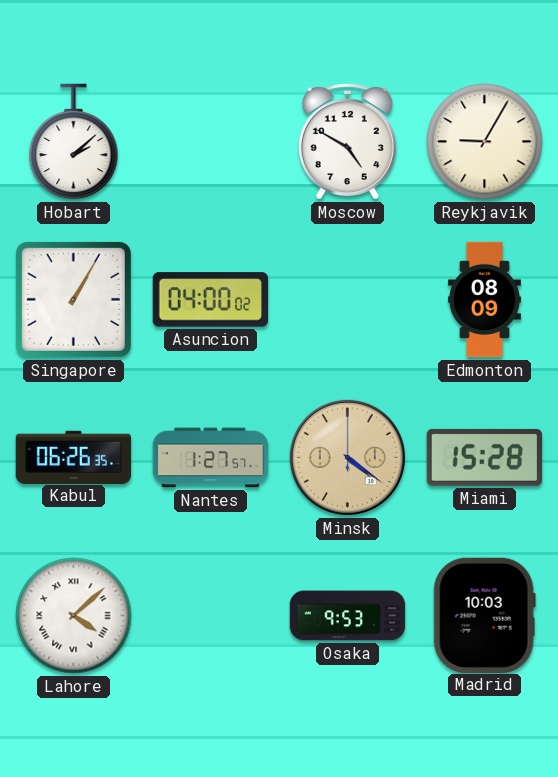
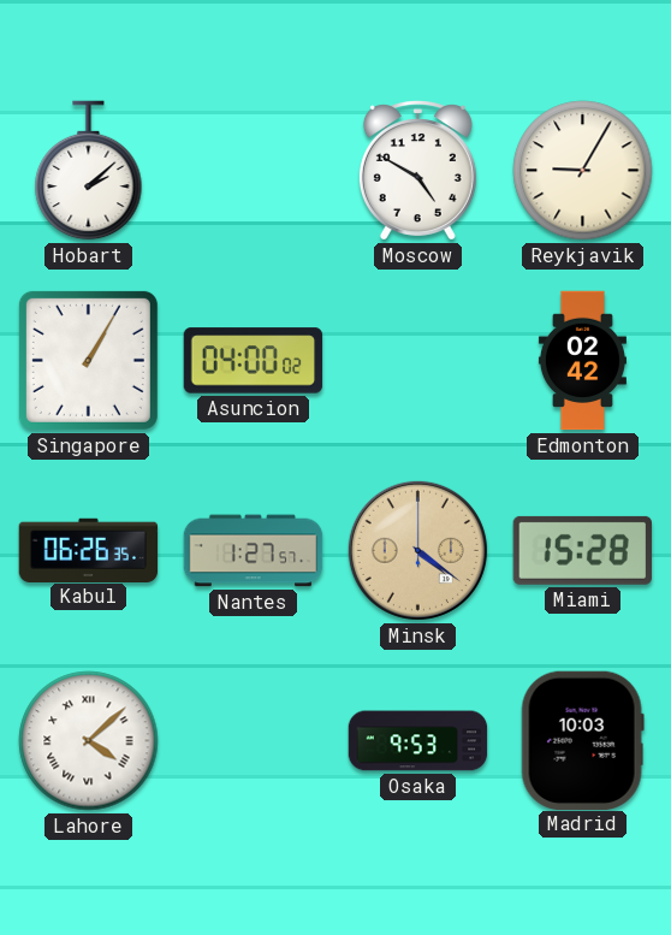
Edmonton: 08:09 -> 02:42
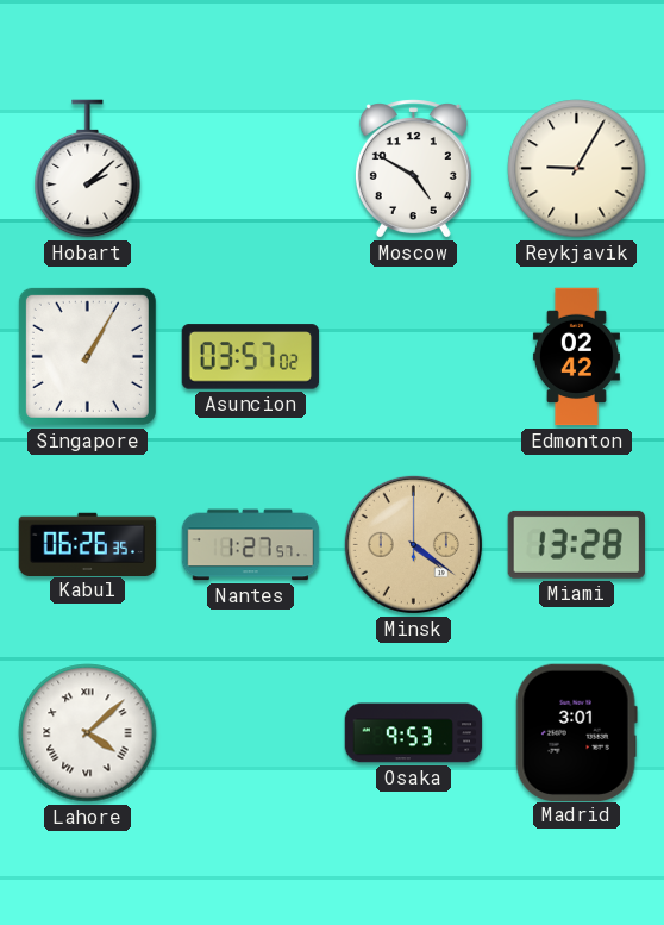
Asuncion: 04:00 -> 03:57
Miami: 15:28 -> 13:28
Madrid: 10:03 -> 3:01
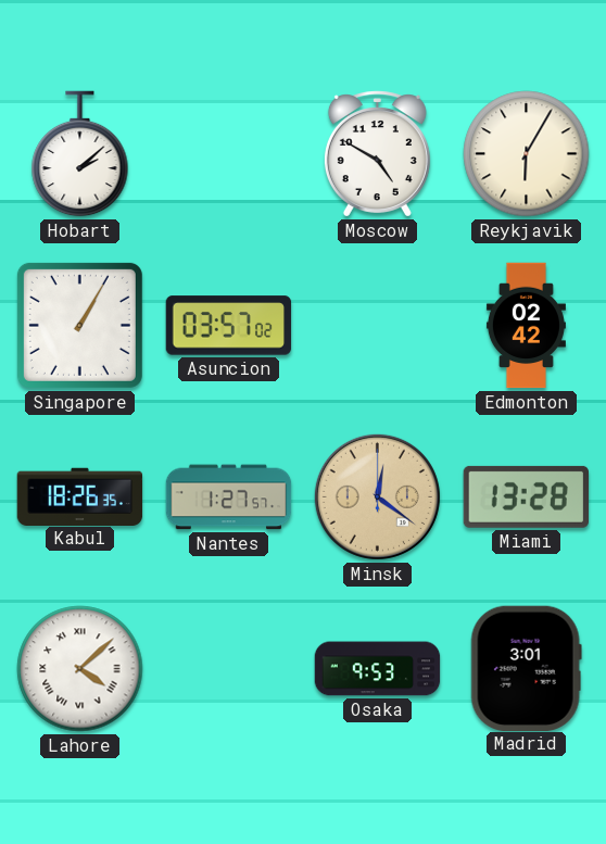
Reykjavik: 9:05 -> 6:05
Kabul: 06:26 -> 18:26
Minsk: 4:21 -> 12:21
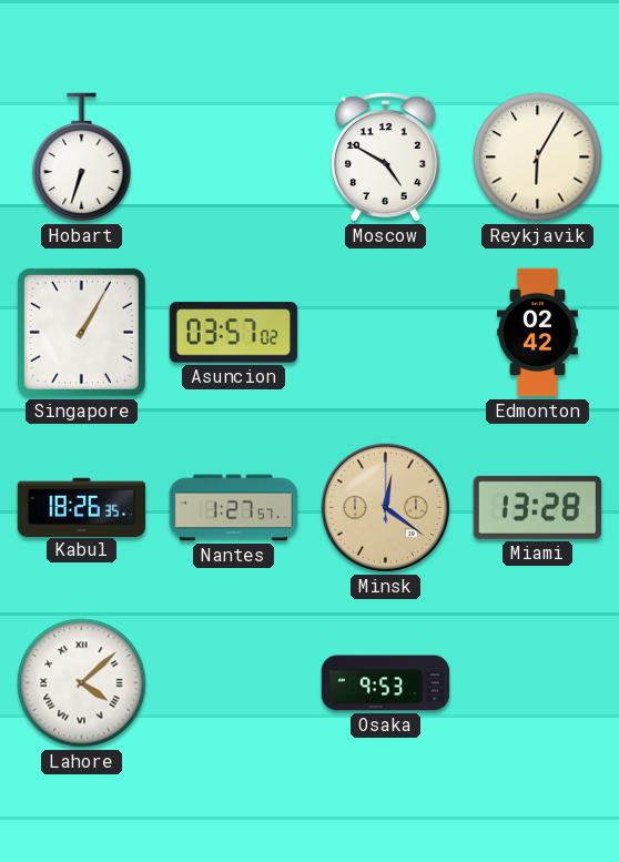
Hobart: 2:08 -> 6:33
Madrid: 3:01 -> none
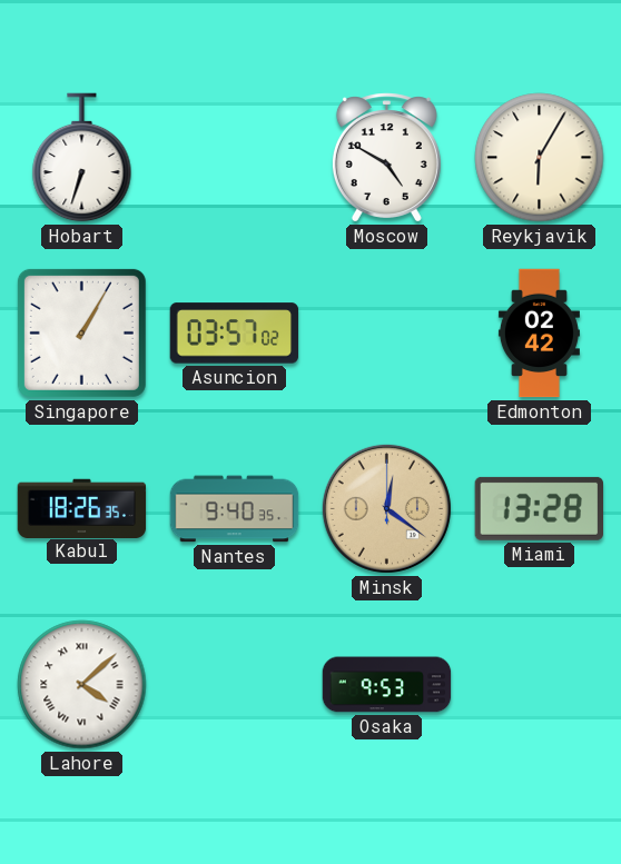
Nantes: 1:27 -> 9:40
